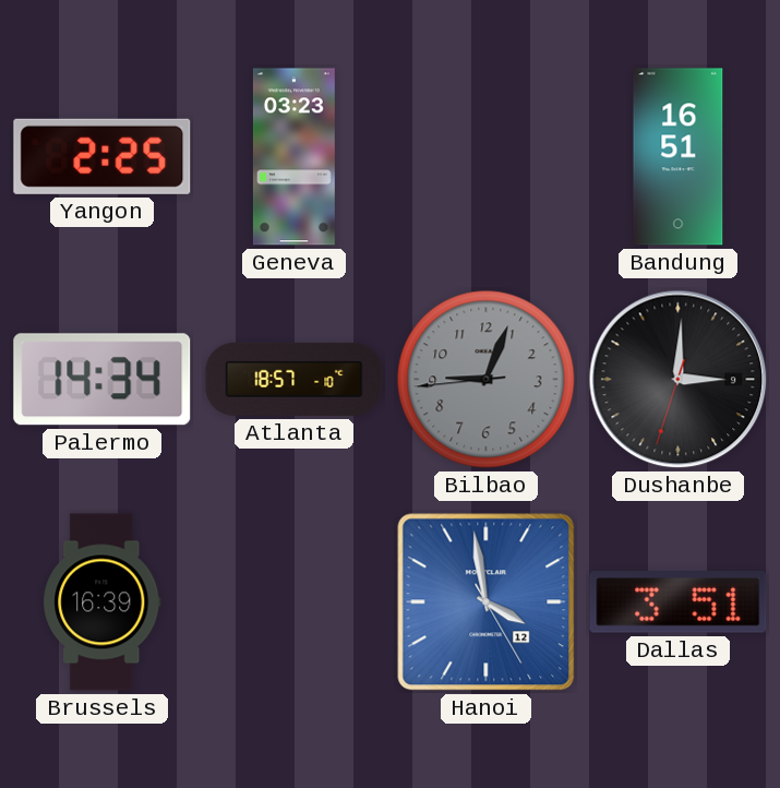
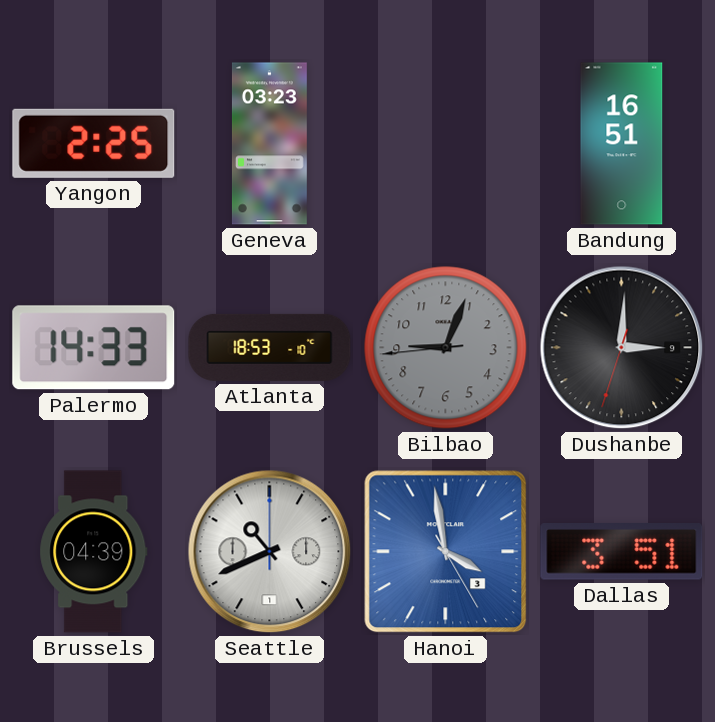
Palermo: 14:34 -> 14:33
Atlanta: 18:57 -> 18:53
Brussels: 16:39 -> 04:39
Seattle: none -> 10:41
Hanoi date: 12 -> 3
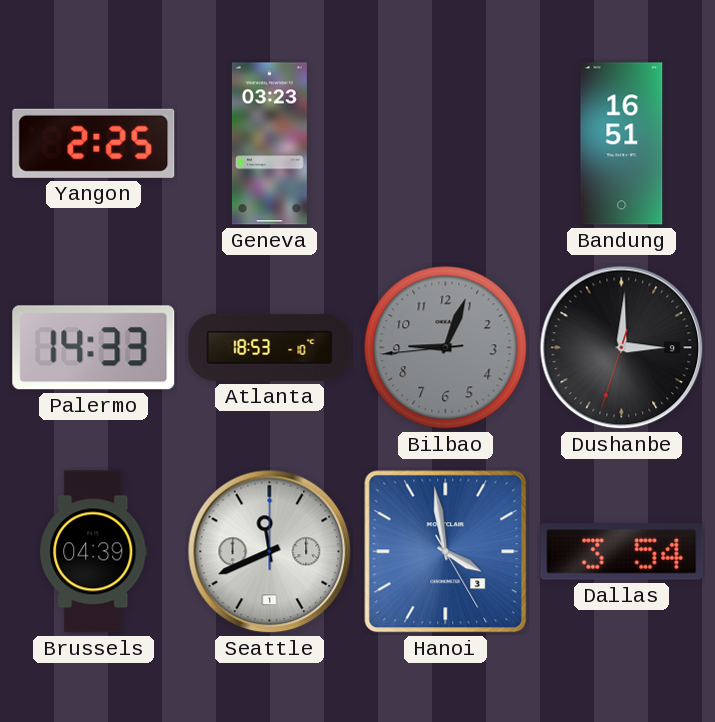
Seattle: 10:41 -> 11:41
Dallas: 3:51 -> 3:54
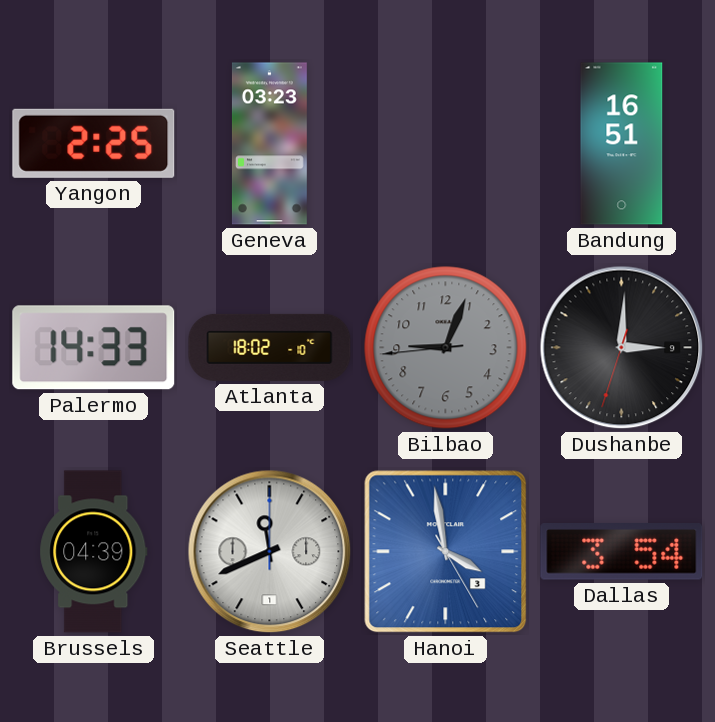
Atlanta: 18:53 -> 18:02
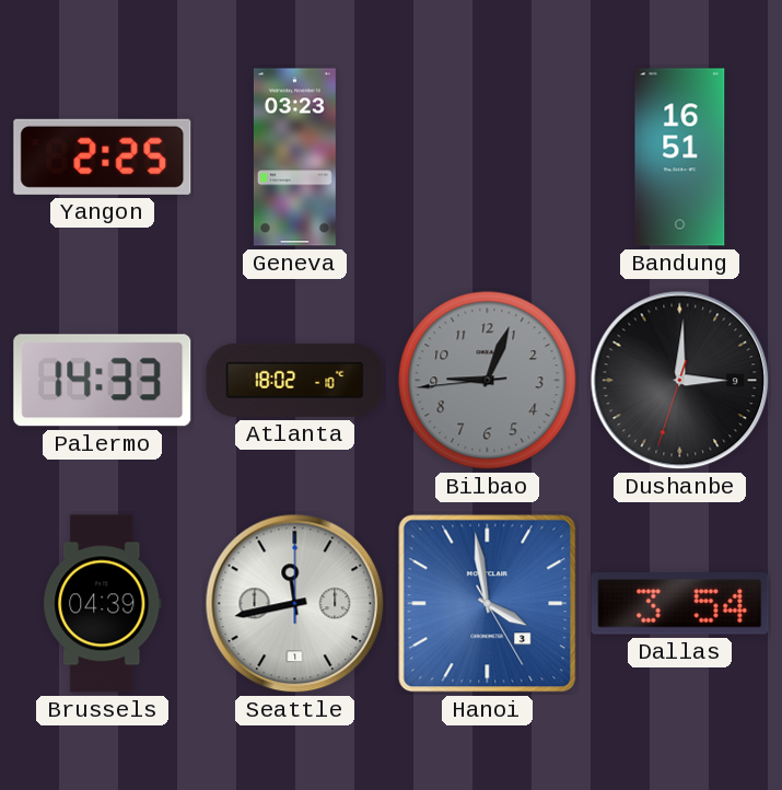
Seattle: 11:41 -> 11:43
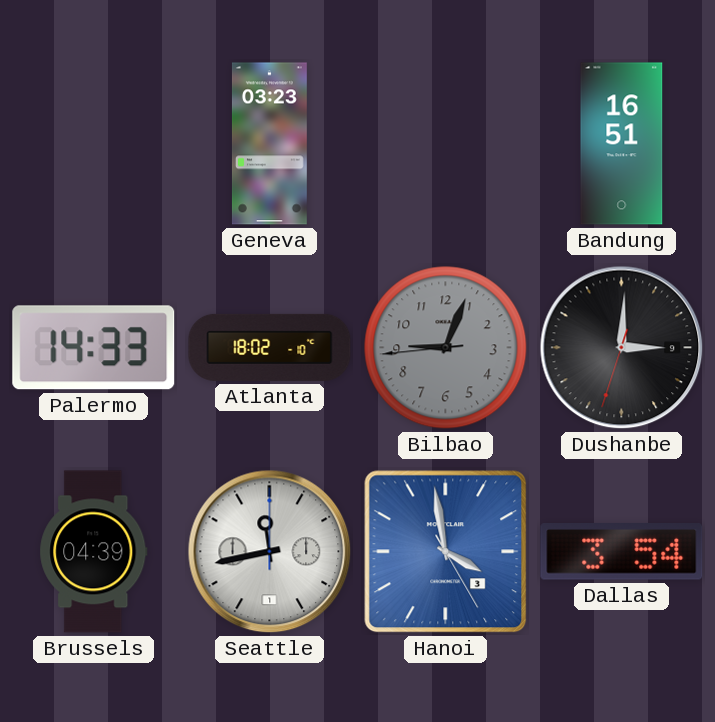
Yangon: 2:25 -> none
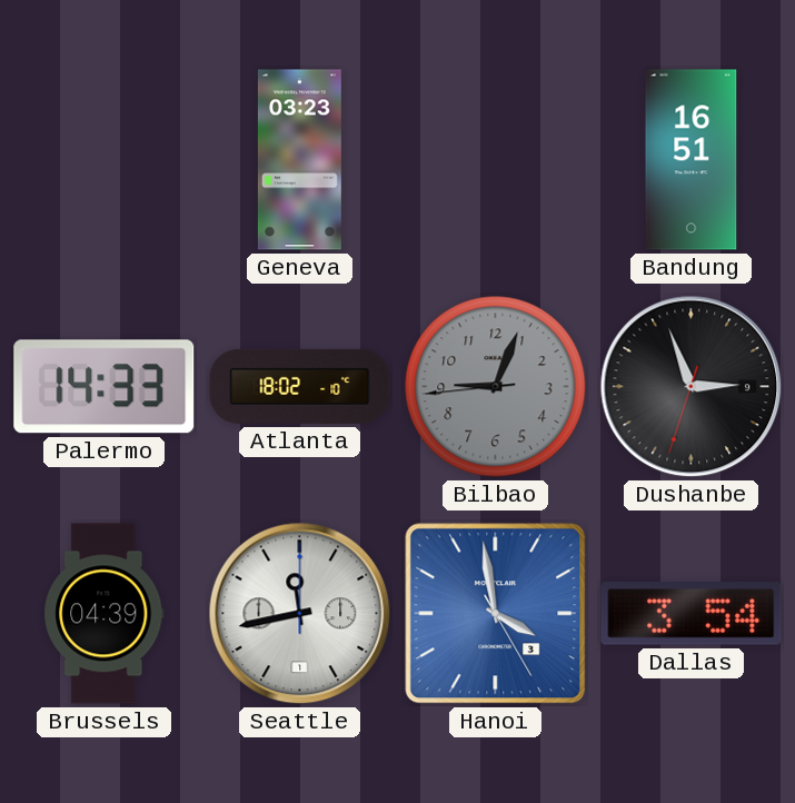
Dushanbe: 3:00 -> 2:56
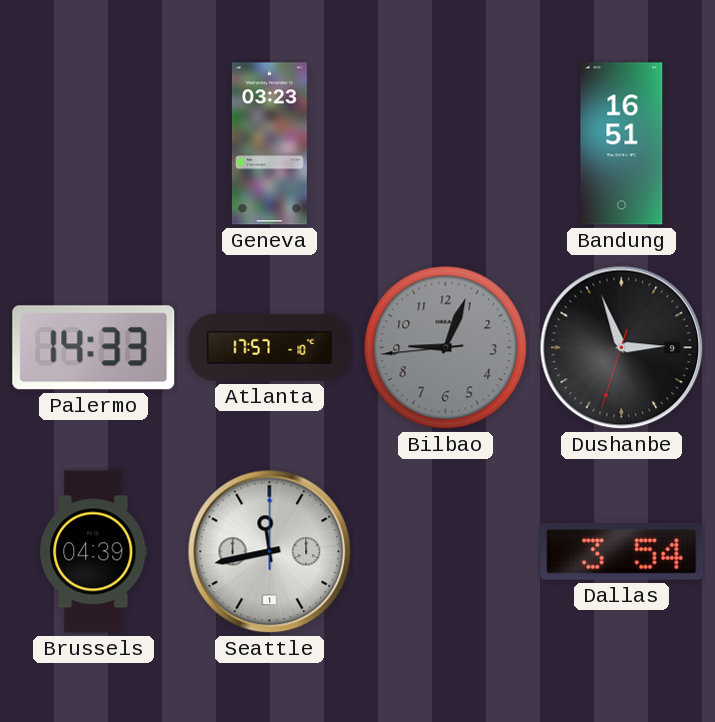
Atlanta: 18:02 -> 17:57
Hanoi: 3:58 -> none
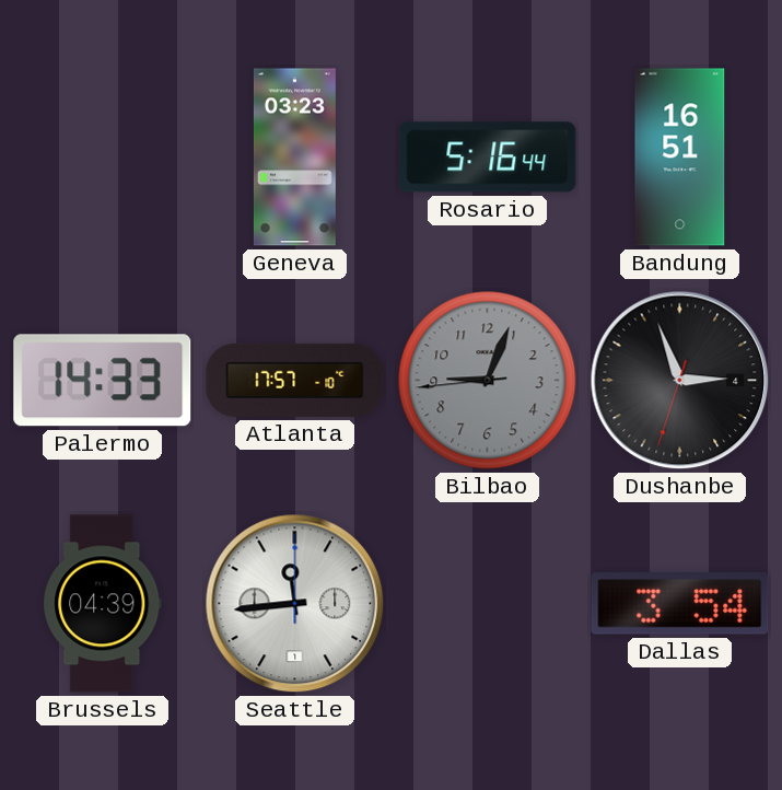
Rosario: none -> 5:16
Dushanbe date: 9 -> 4
Seattle: 11:43 -> 11:44
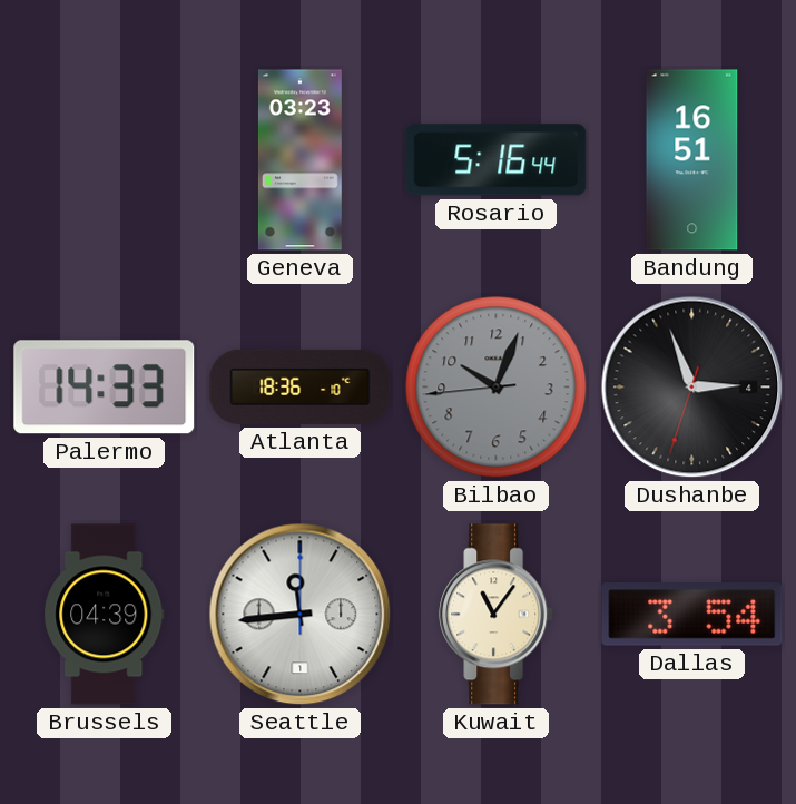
Atlanta: 17:57 -> 18:36
Bilbao: 9:03 -> 10:03
Kuwait: none -> 11:06
